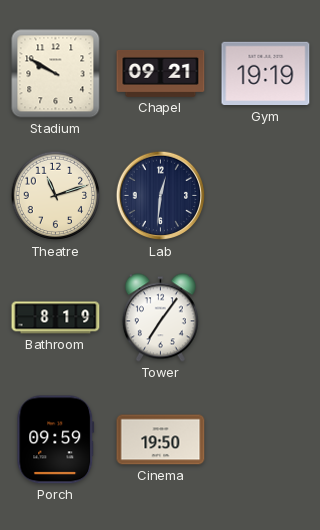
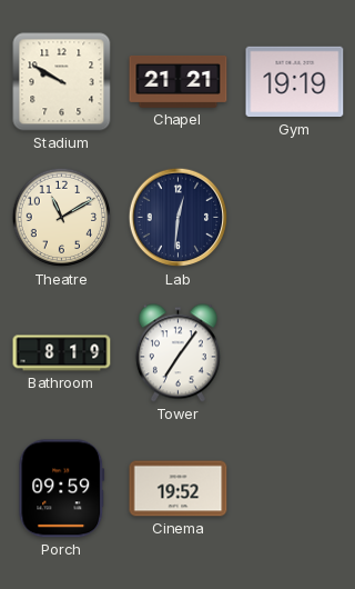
Chapel: 09:21 -> 21:21
Theatre: 11:12 -> 11:10
Cinema: 19:50 -> 19:52
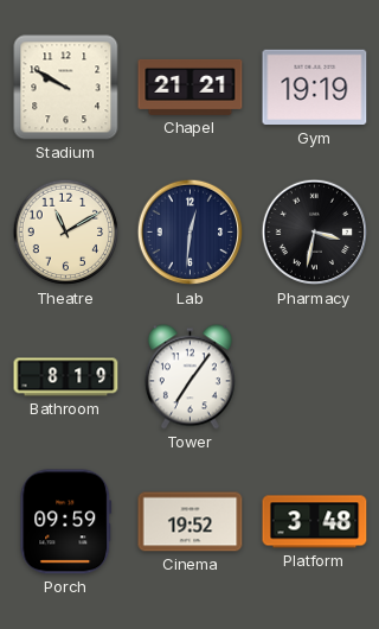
Pharmacy: none -> 3:32
Platform: none -> 3:48
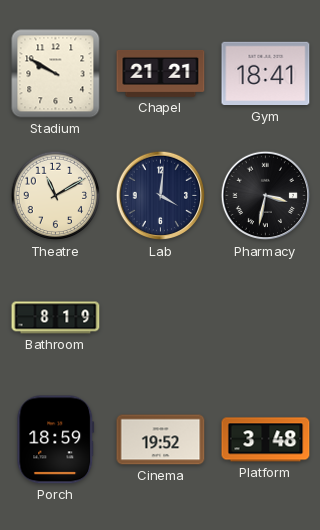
Gym: 19:19 -> 18:41
Lab: 12:31 -> 4:01
Tower: 7:06 -> none
Porch: 09:59 -> 18:59
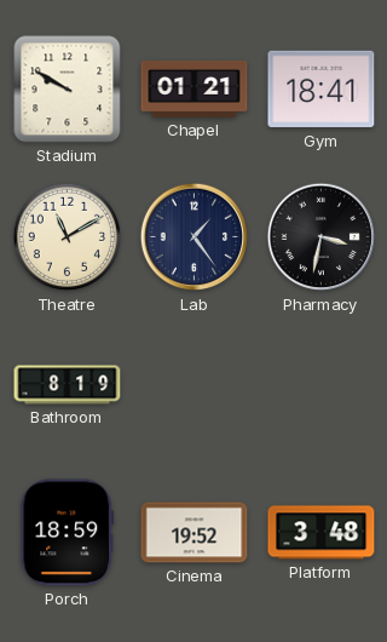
Chapel: 21:21 -> 01:21
Lab: 4:01 -> 1:24
